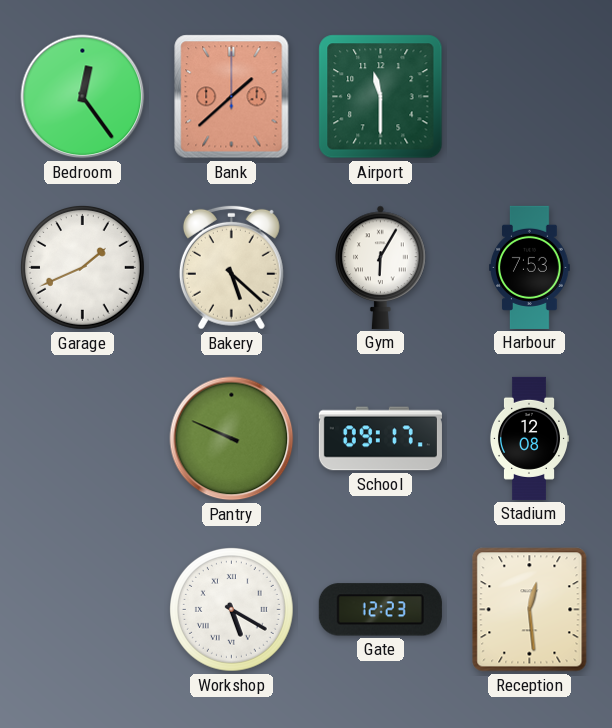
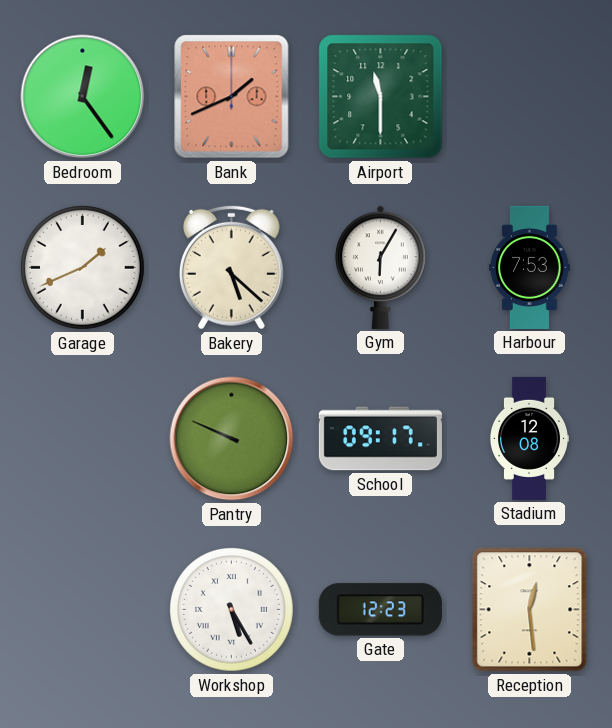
Bank: 1:38 -> 1:41
Workshop: 5:20 -> 5:25
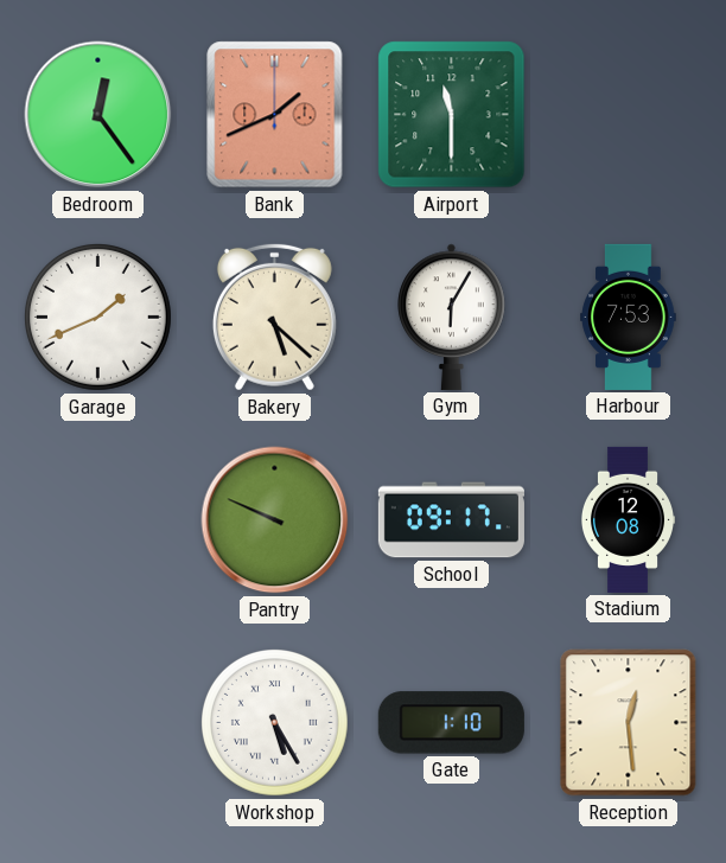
Gate: 12:23 -> 1:10
